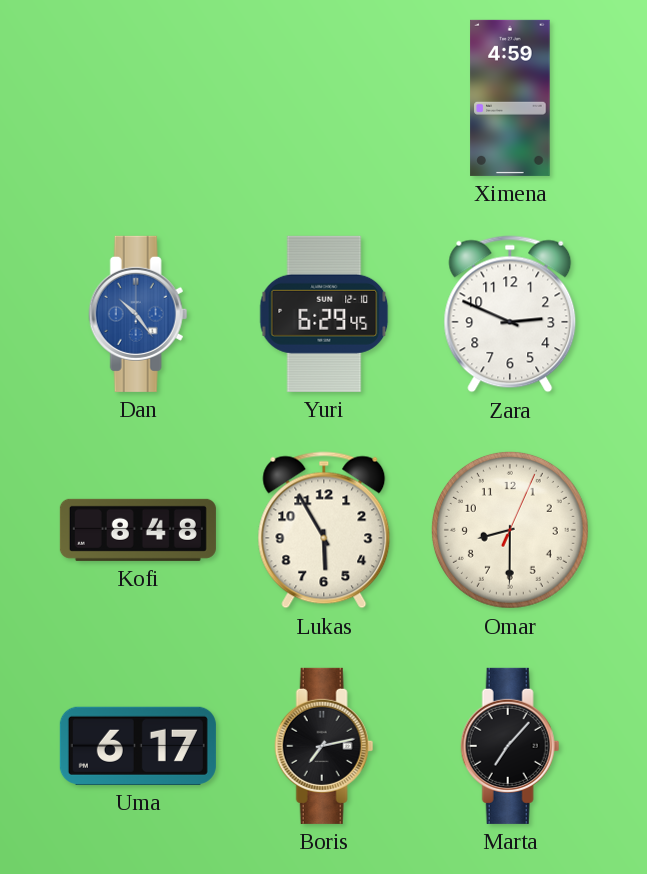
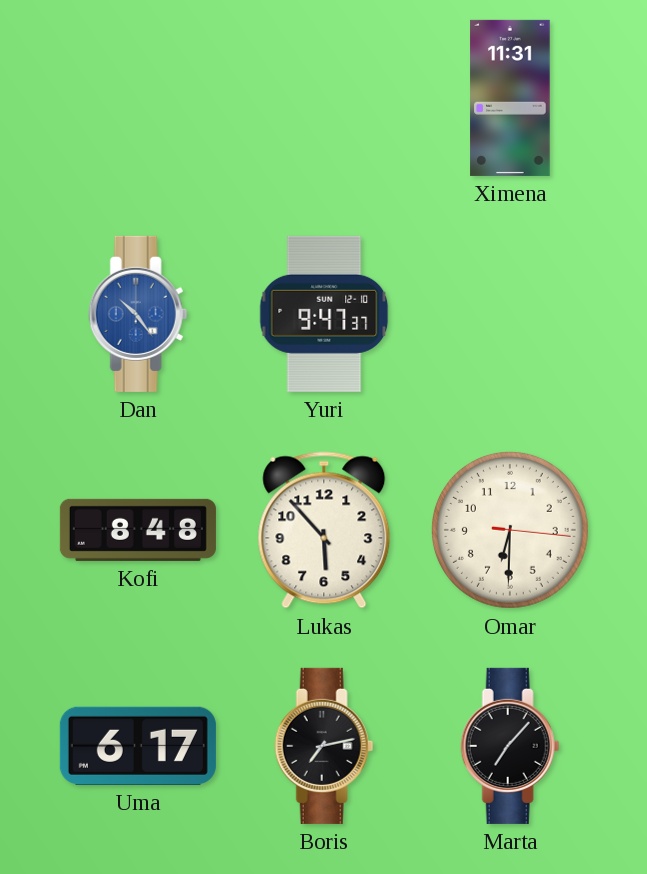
Ximena: 4:59 -> 11:31
Yuri: 6:29 -> 9:47
Zara: 2:49 -> none
Lukas: 5:55 -> 5:53
Omar: 8:30 -> 6:30
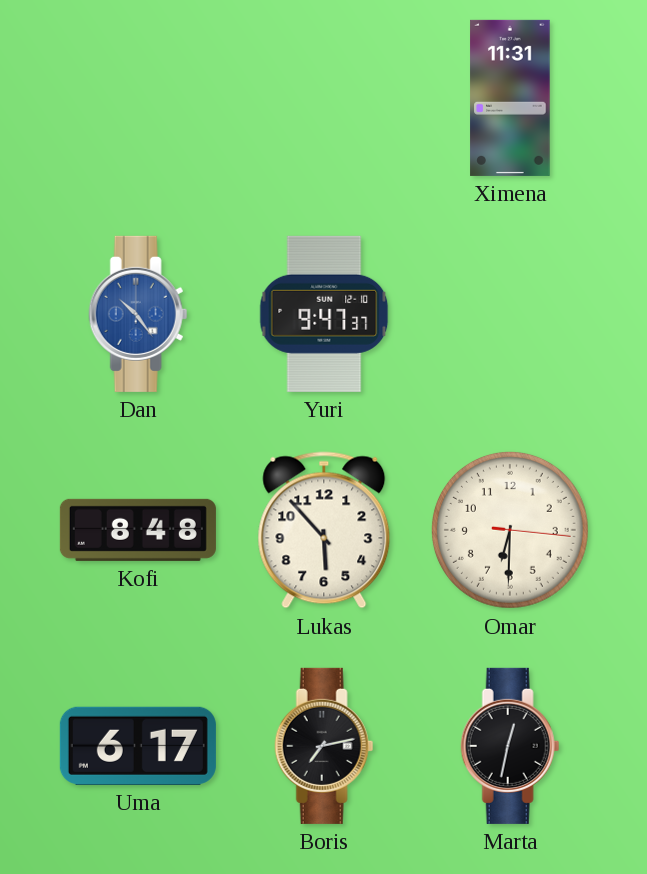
Marta: 7:07 -> 12:32
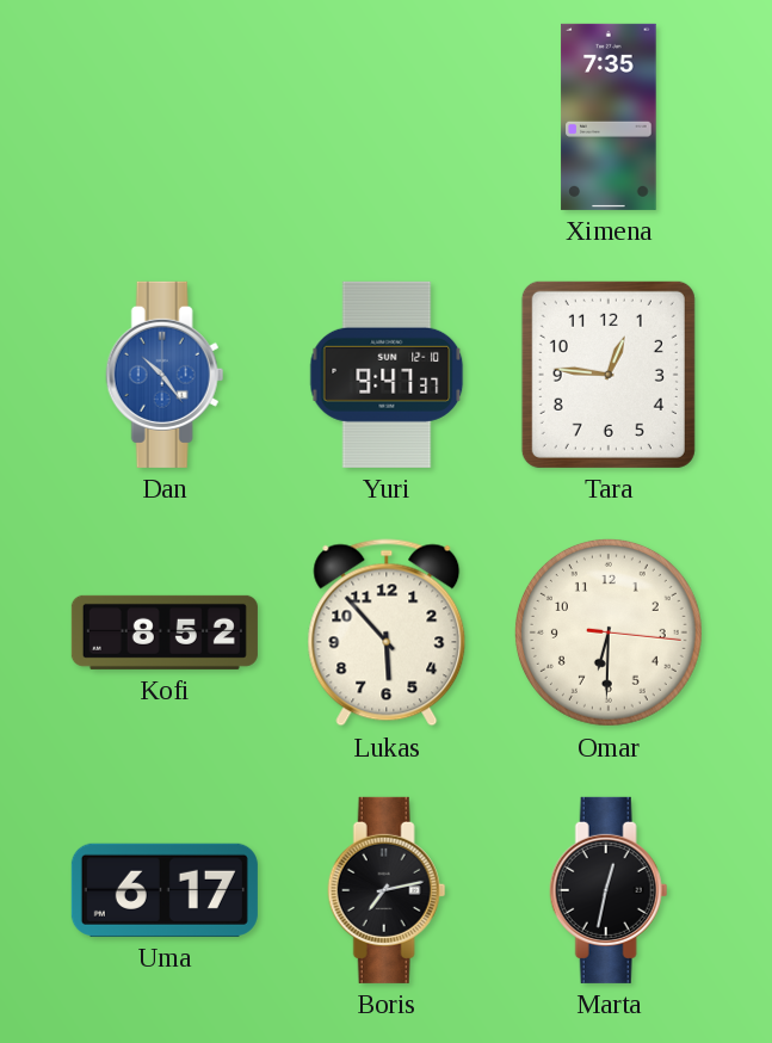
Ximena: 11:31 -> 7:35
Tara: none -> 12:46
Kofi: 8:48 -> 8:52
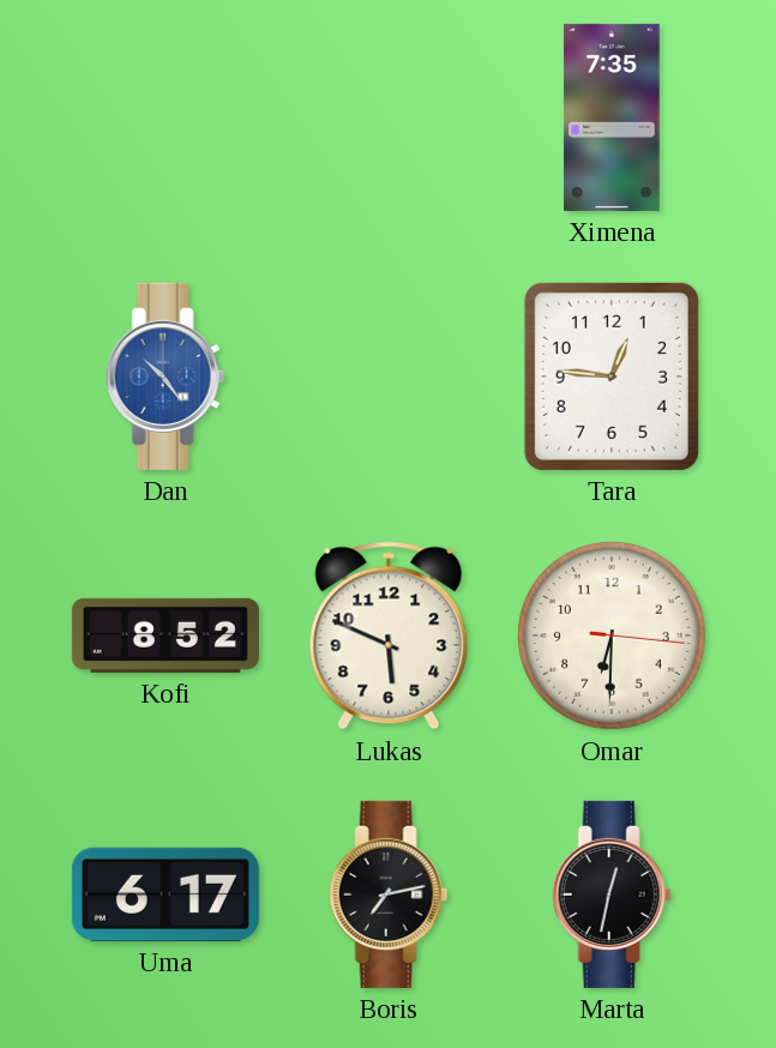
Yuri: 9:47 -> none
Lukas: 5:53 -> 5:49
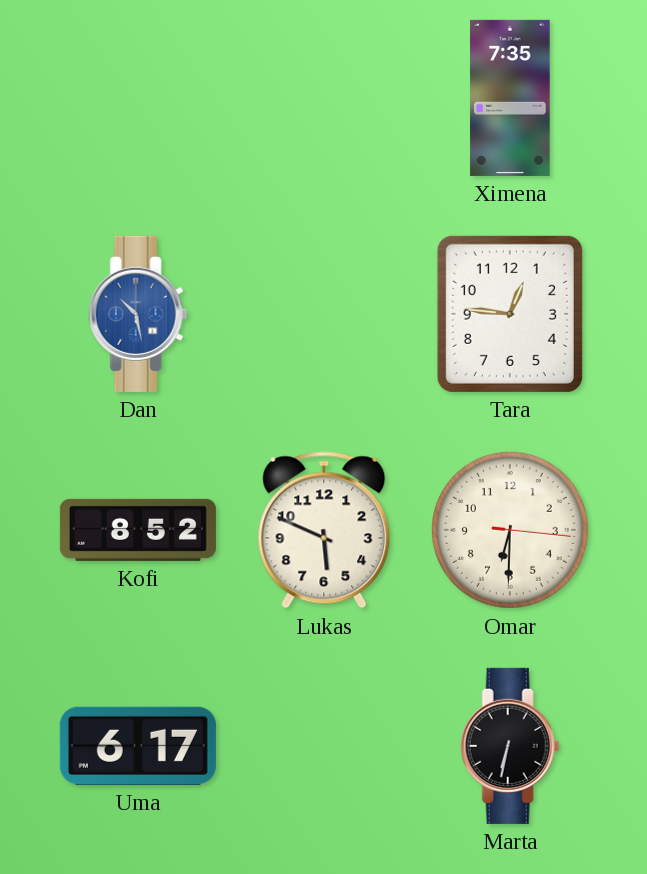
Dan: 10:24 -> 10:28
Boris: 7:13 -> none
Marta: 12:32 -> 6:32
